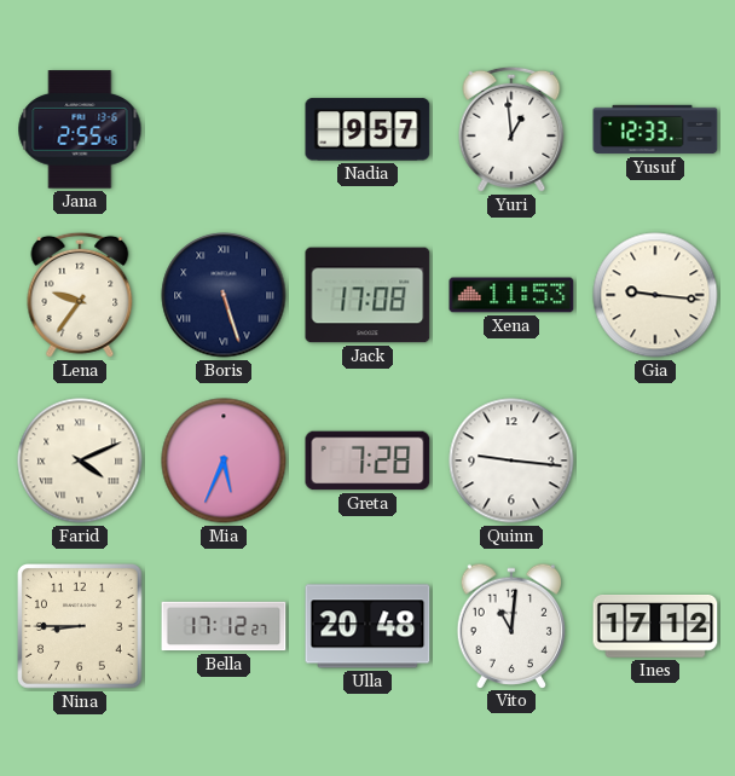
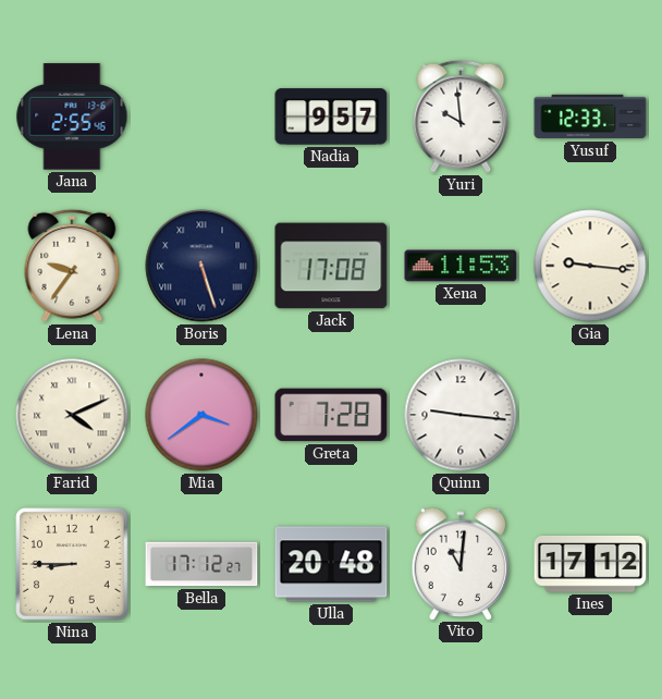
Yuri: 12:59 -> 9:59
Mia: 5:34 -> 3:39
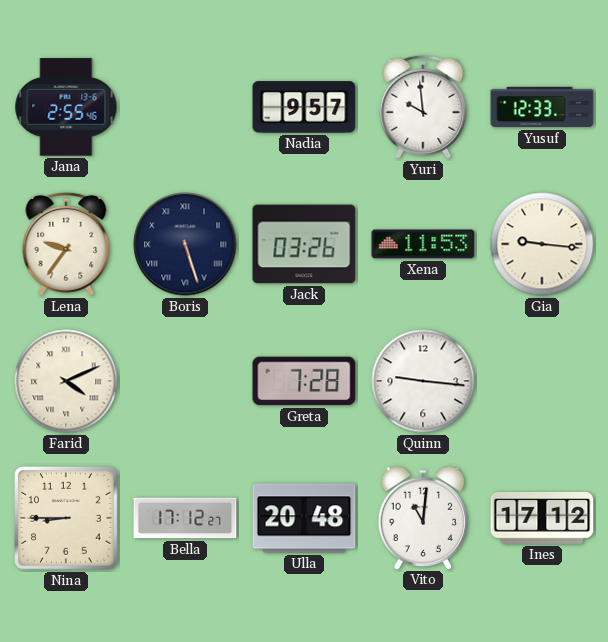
Jack: 17:08 -> 03:26
Mia: 3:39 -> none
